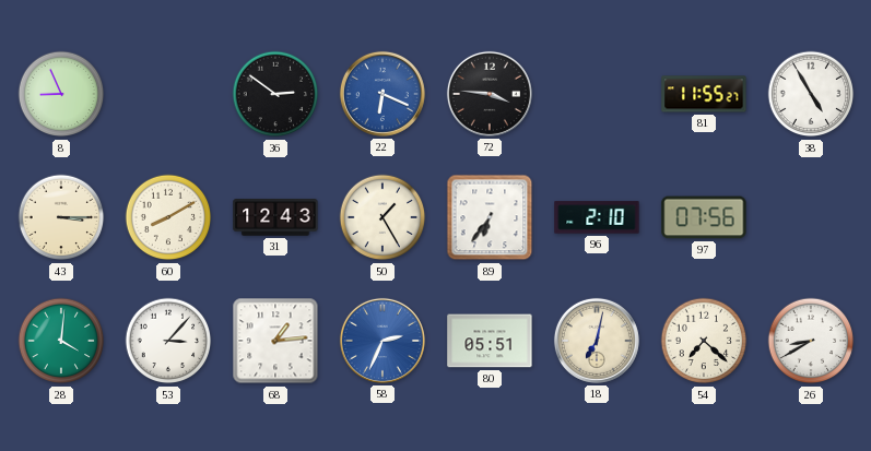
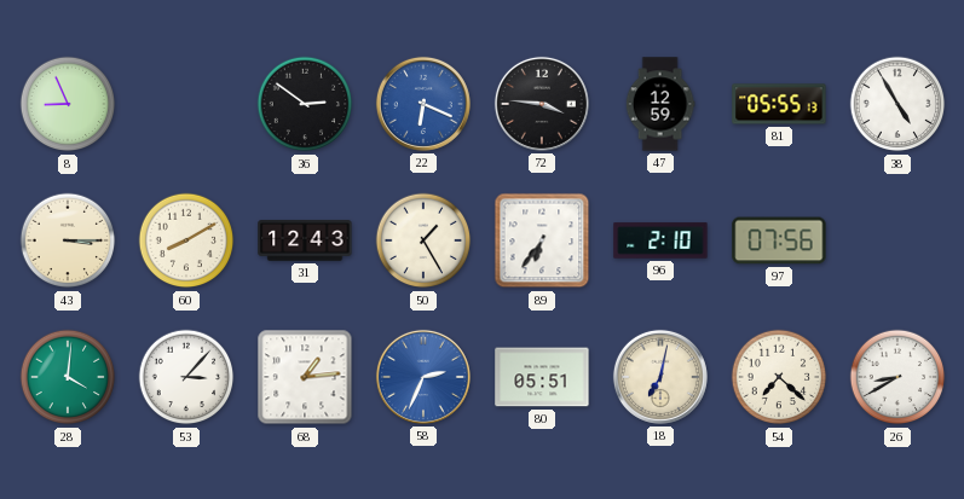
47: none -> 12:59
81: 11:55 -> 05:55
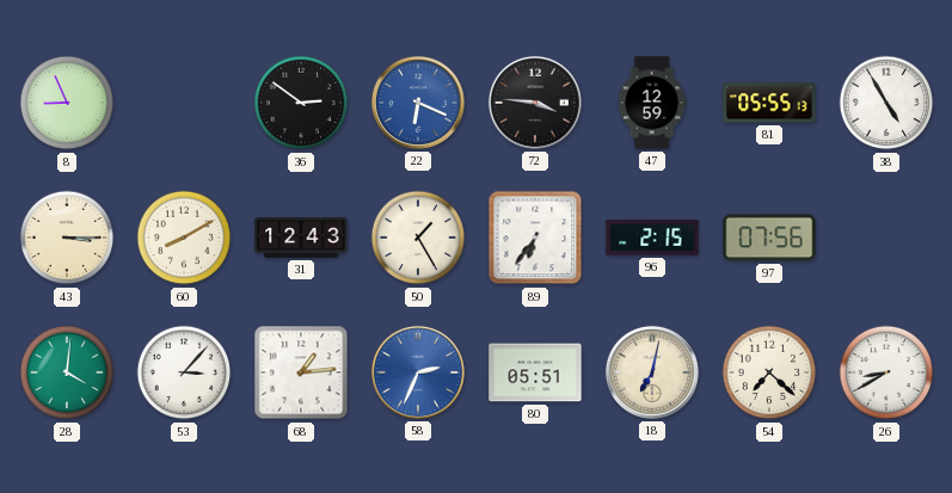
96: 2:10 -> 2:15
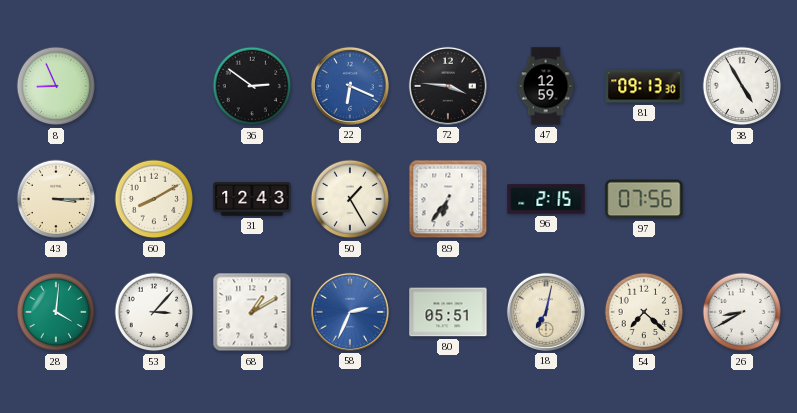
81: 05:55 -> 09:13
68: 1:14 -> 1:10
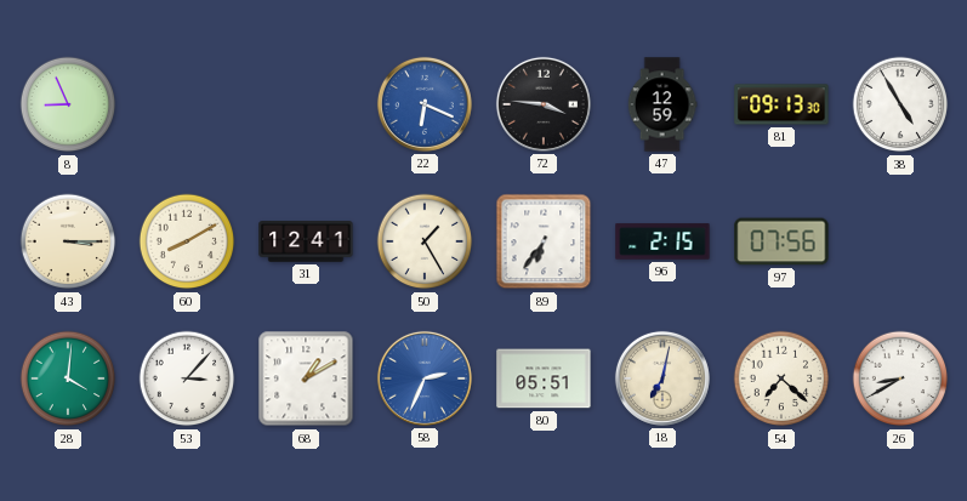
36: 2:51 -> none
31: 12:43 -> 12:41
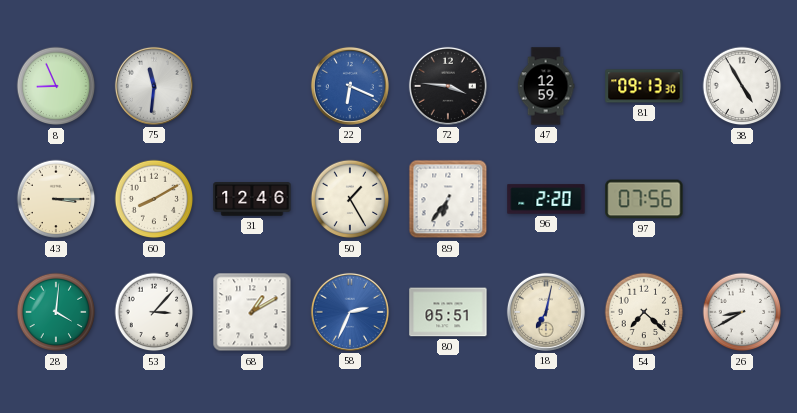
75: none -> 11:31
31: 12:41 -> 12:46
96: 2:15 -> 2:20
